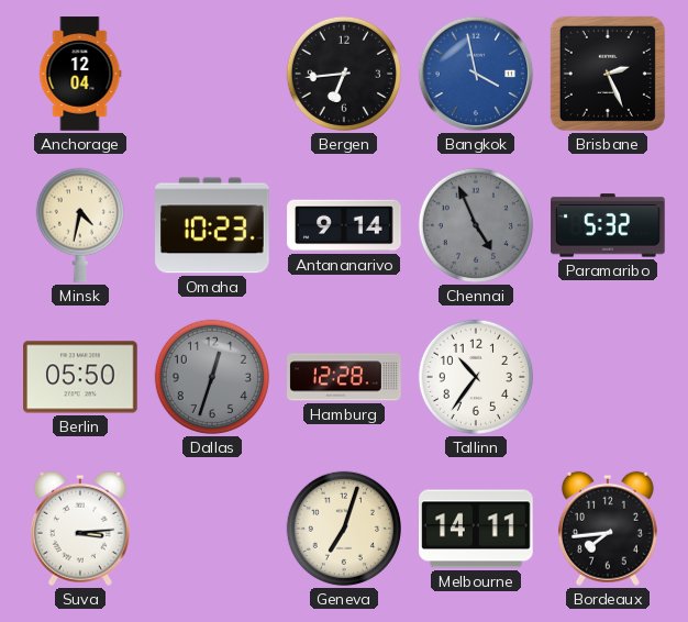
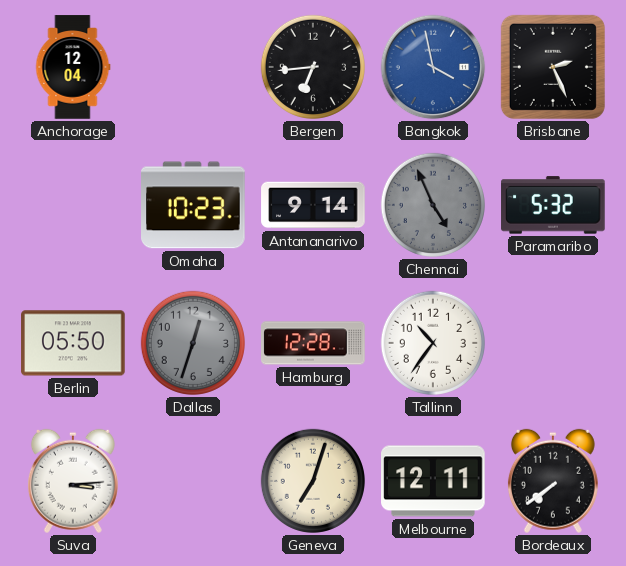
Minsk: 4:32 -> none
Melbourne: 14:11 -> 12:11
Bordeaux: 7:44 -> 7:39
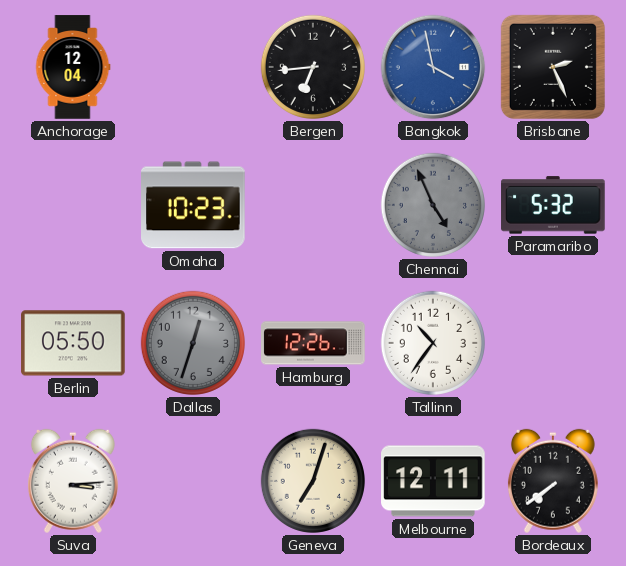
Antananarivo: 9:14 -> none
Hamburg: 12:28 -> 12:26
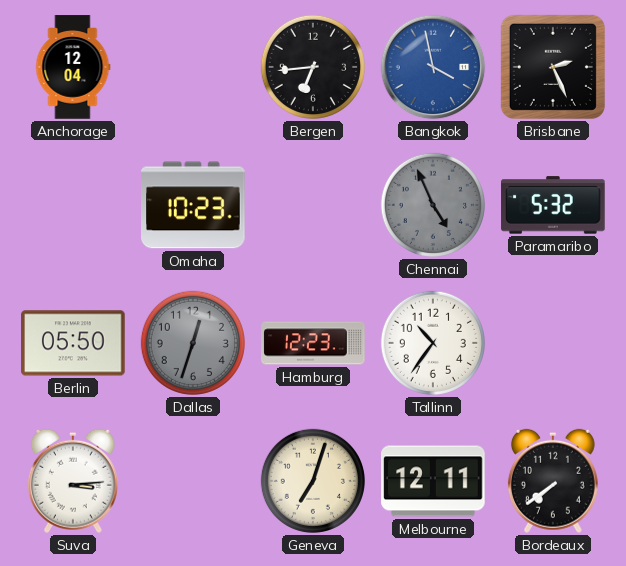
Hamburg: 12:26 -> 12:23
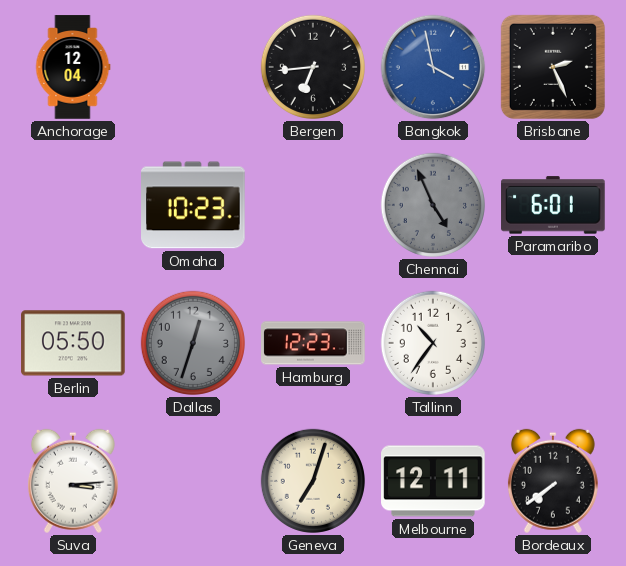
Paramaribo: 5:32 -> 6:01
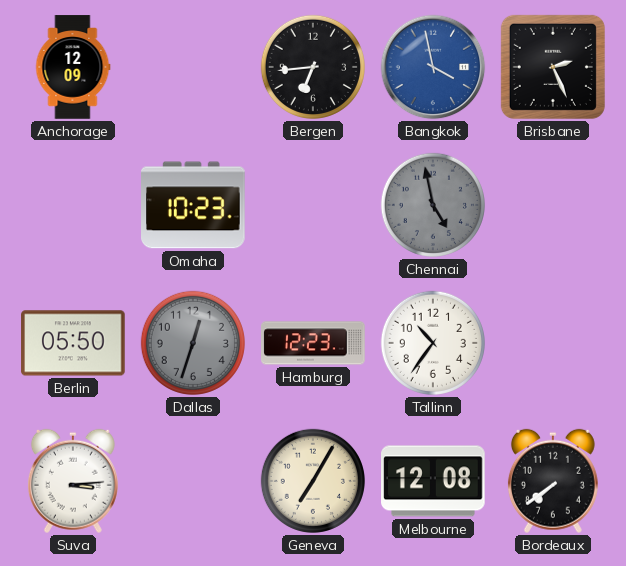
Anchorage: 12:04 -> 12:09
Chennai: 4:56 -> 4:58
Paramaribo: 6:01 -> none
Geneva: 7:03 -> 7:05
Melbourne: 12:11 -> 12:08
